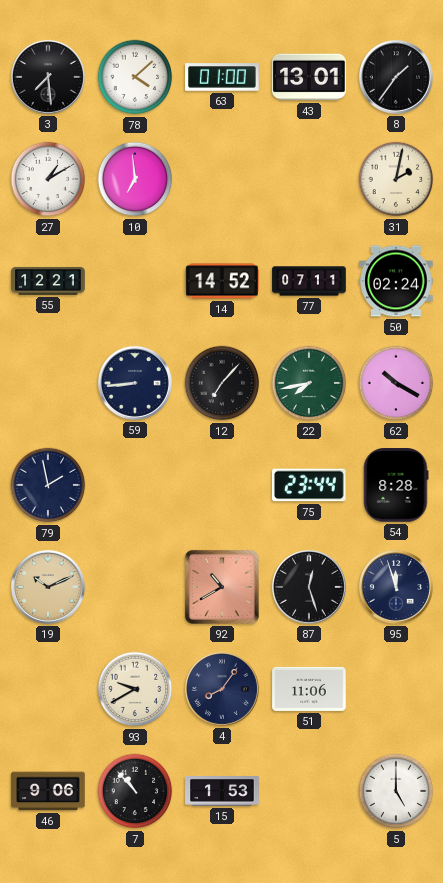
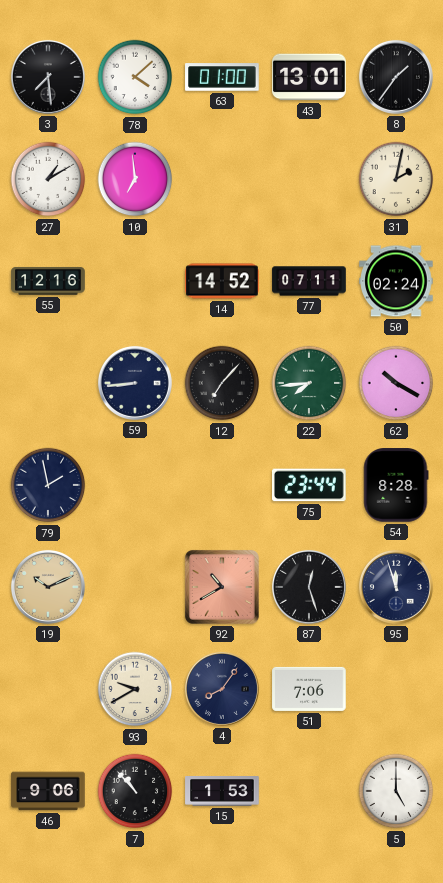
55: 12:21 -> 12:16
22: 7:43 -> 7:44
51: 11:06 -> 7:06
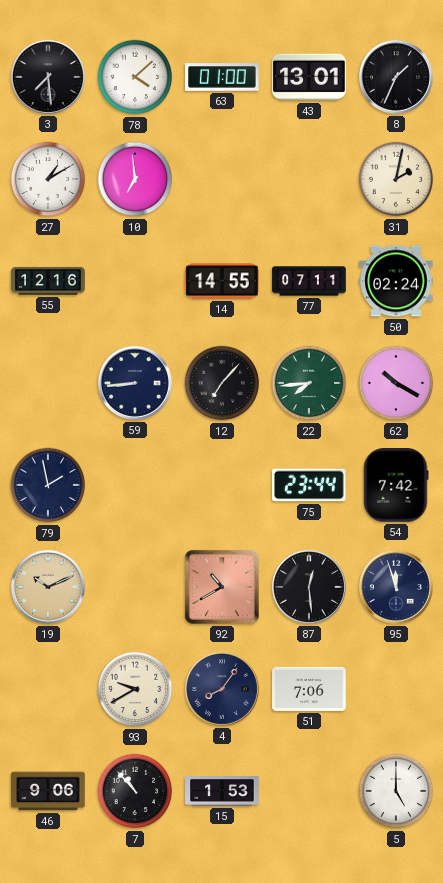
8: 1:36 -> 1:34
14: 14:52 -> 14:55
54: 8:28 -> 7:42
87: 12:27 -> 12:29
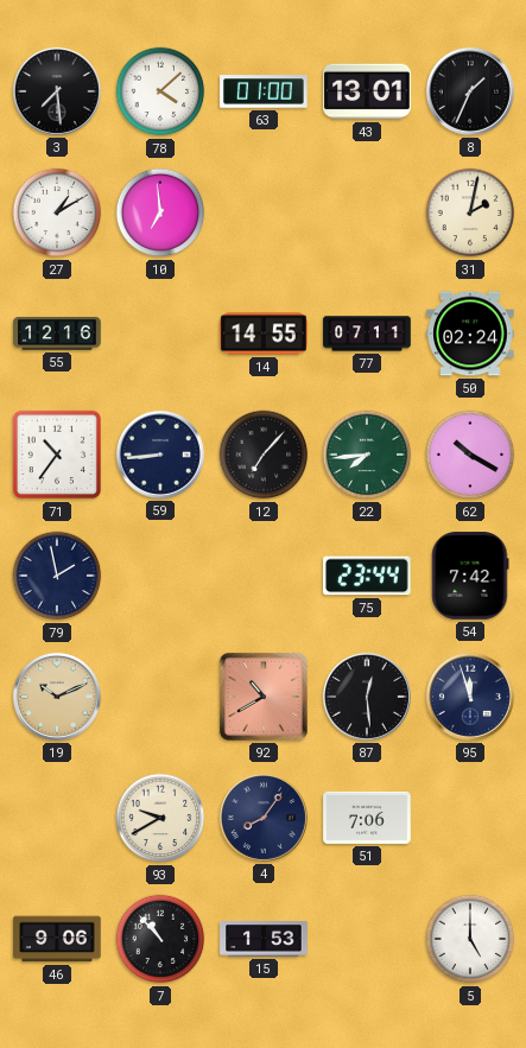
71: none -> 10:36
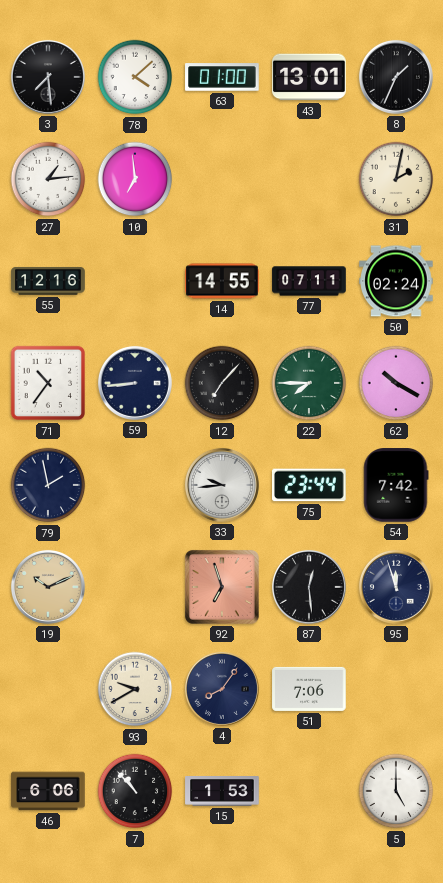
27: 1:10 -> 1:14
22: 7:44 -> 7:45
33: none -> 9:44
92: 10:40 -> 6:57
46: 9:06 -> 6:06
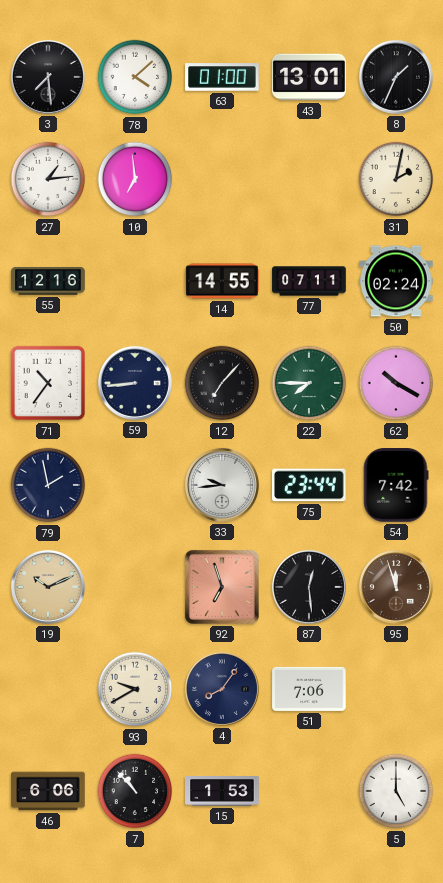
95 dial: navy -> brown
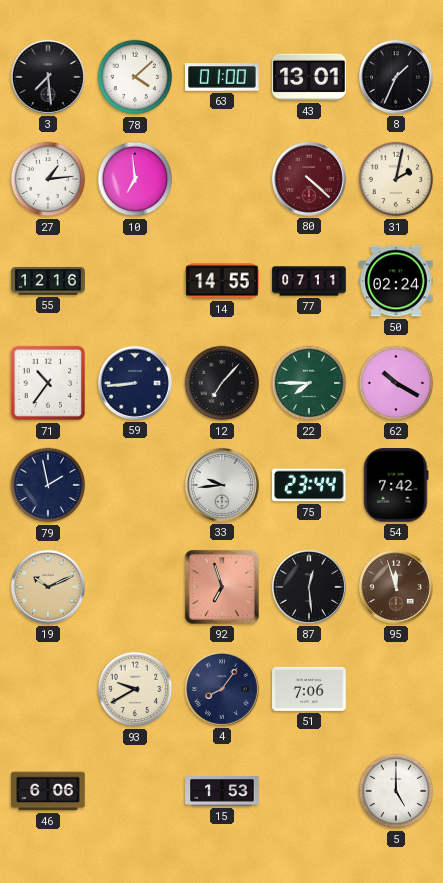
80: none -> 4:22
7: 10:53 -> none
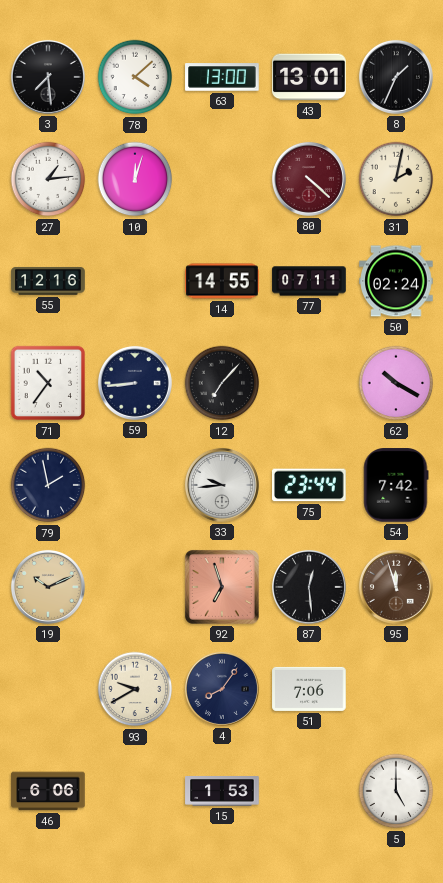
63: 01:00 -> 13:00
10: 6:59 -> 12:03
22: 7:45 -> none
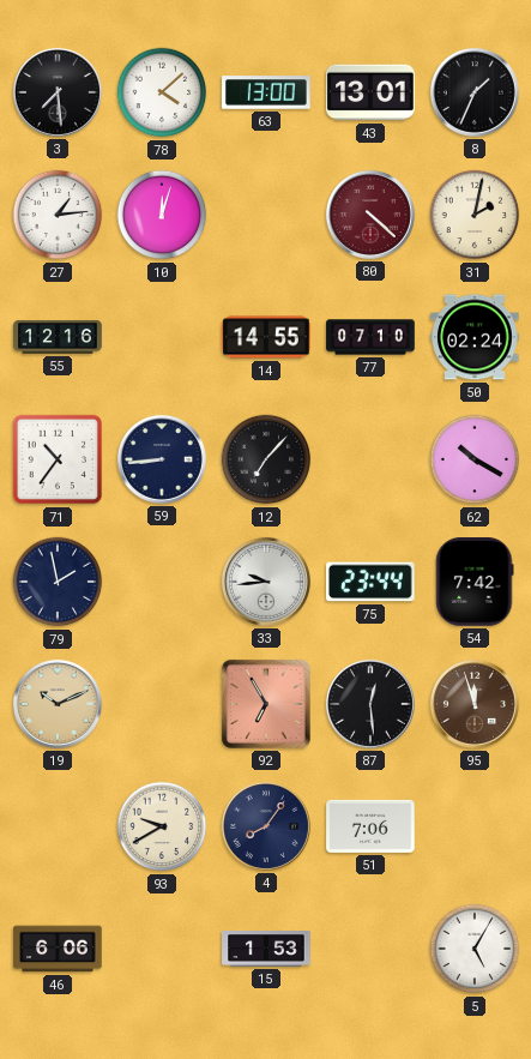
77: 07:11 -> 07:10
92: 6:57 -> 6:55
5: 5:00 -> 5:05
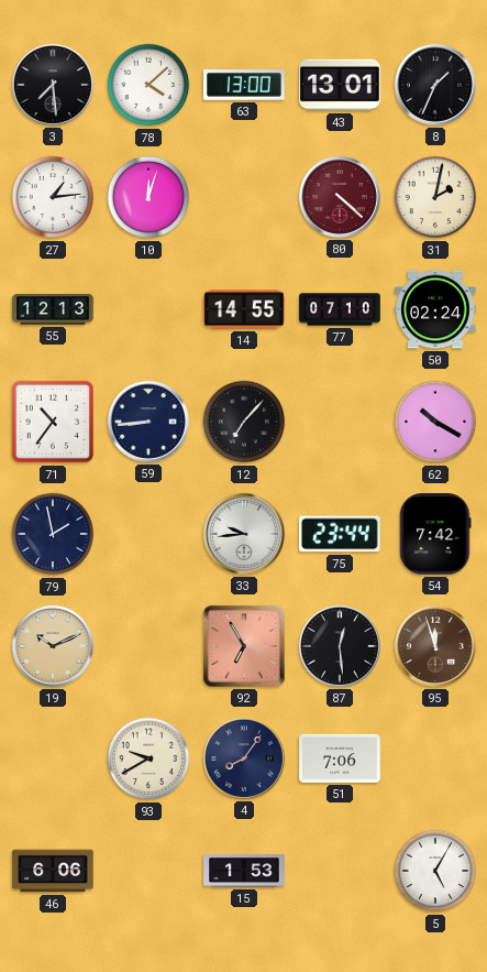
55: 12:16 -> 12:13
